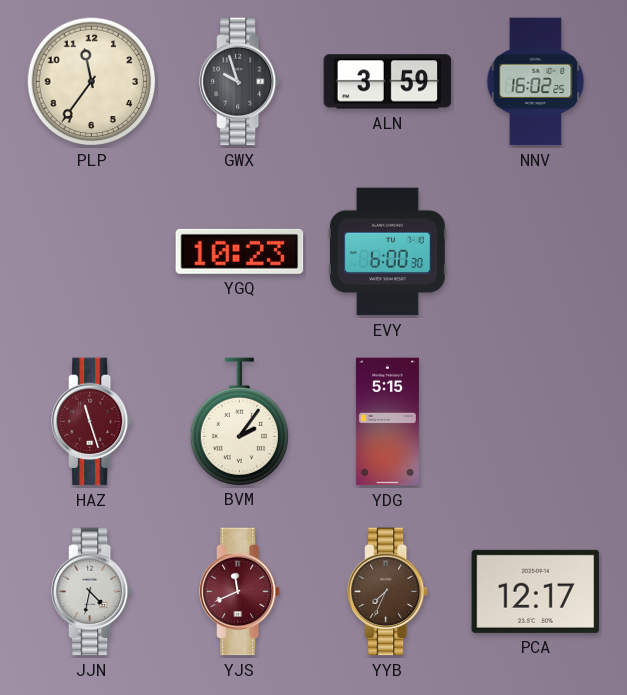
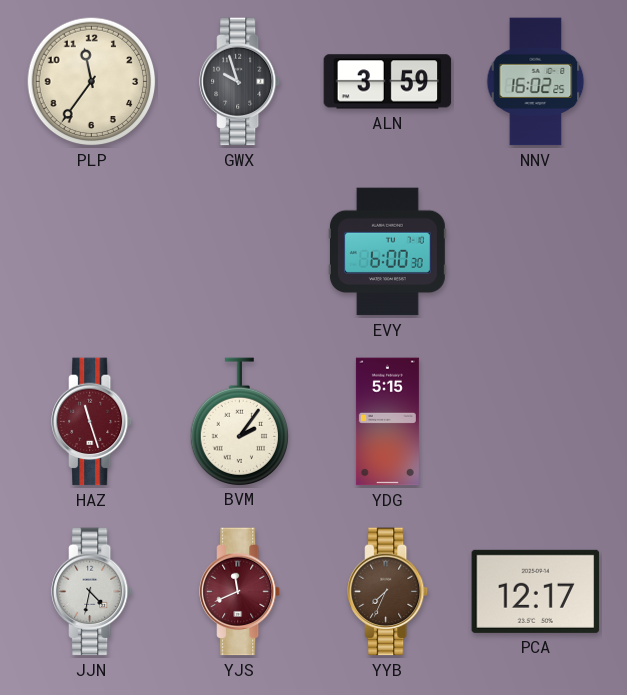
YGQ: 10:23 -> none
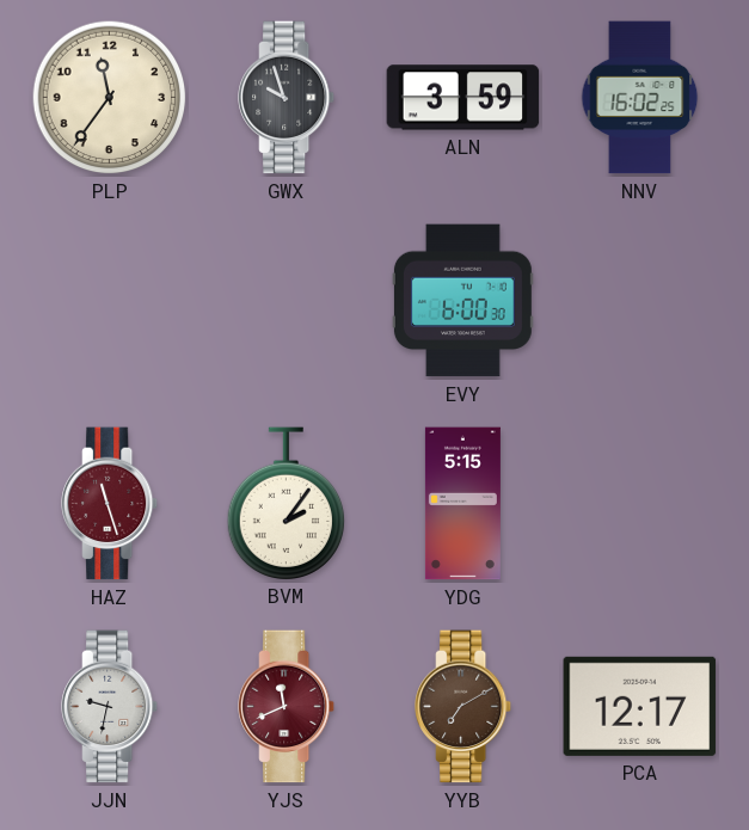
JJN: 4:32 -> 9:32
YYB: 7:34 -> 7:10
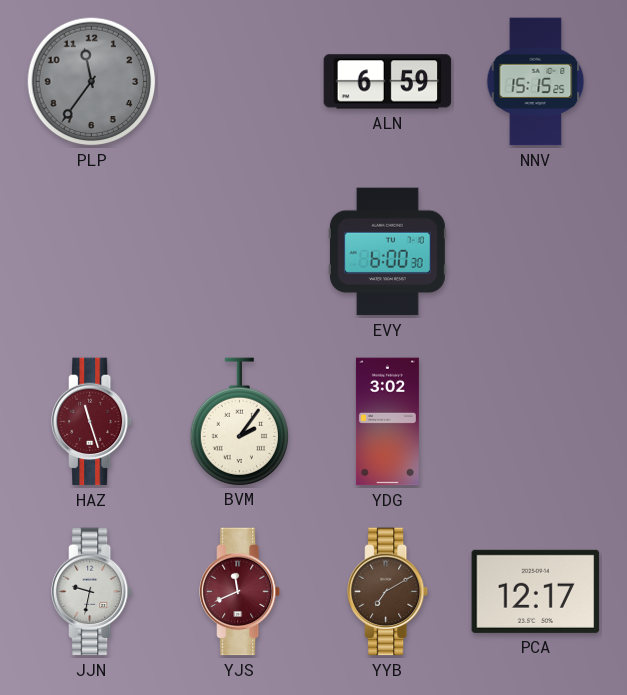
PLP dial: cream -> grey
GWX: 9:57 -> none
ALN: 3:59 -> 6:59
NNV: 16:02 -> 15:15
YDG: 5:15 -> 3:02
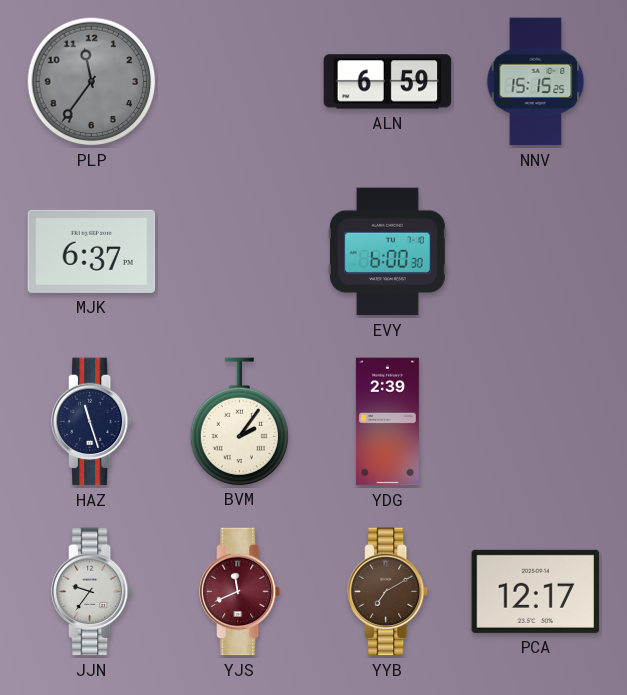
MJK: none -> 6:37
HAZ dial: burgundy -> navy
YDG: 3:02 -> 2:39
JJN: 9:32 -> 9:36
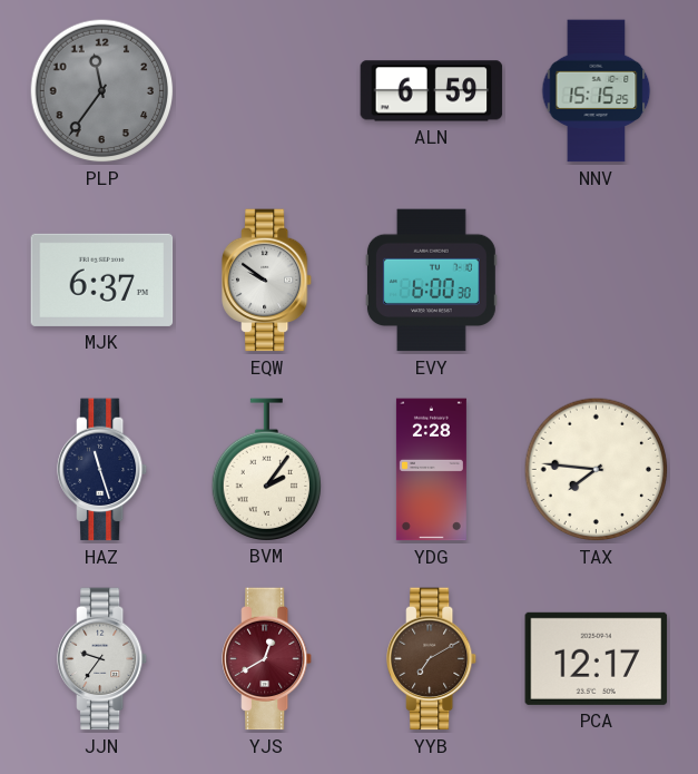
EQW: none -> 9:51
YDG: 2:39 -> 2:28
TAX: none -> 7:46
YJS: 11:41 -> 12:40
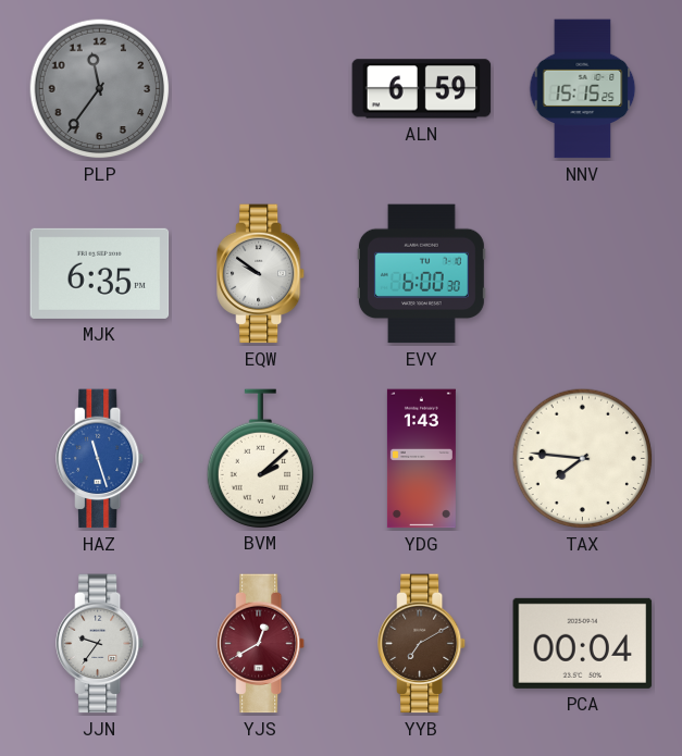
MJK: 6:37 -> 6:35
HAZ dial: navy -> blue
BVM: 2:06 -> 2:08
YDG: 2:28 -> 1:43
PCA: 12:17 -> 00:04
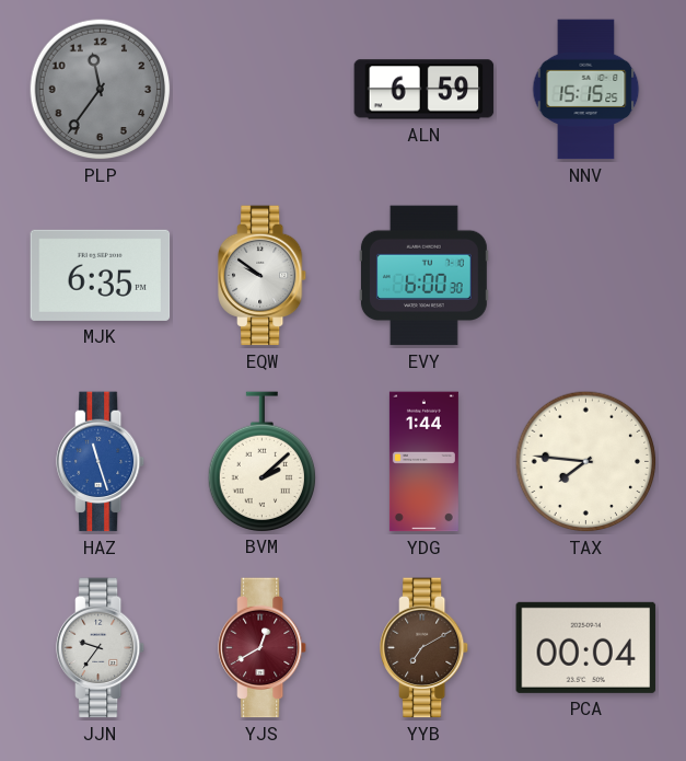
YDG: 1:43 -> 1:44
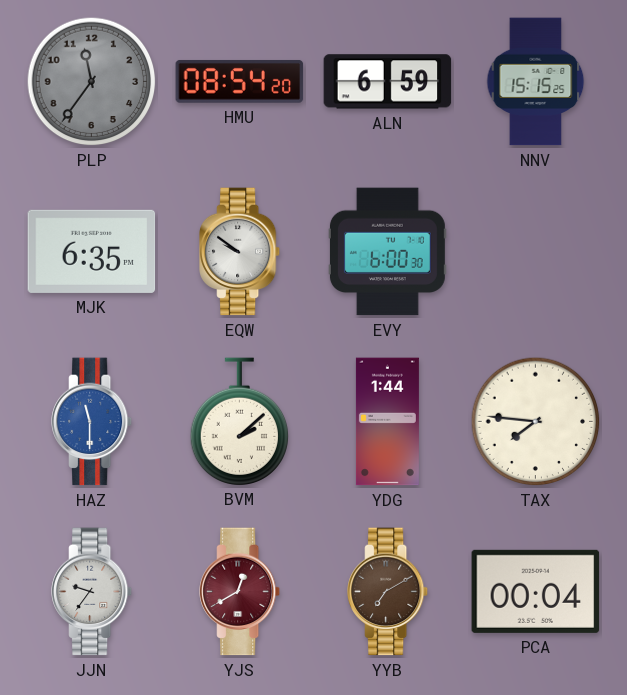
HMU: none -> 08:54
HAZ: 11:27 -> 11:30
